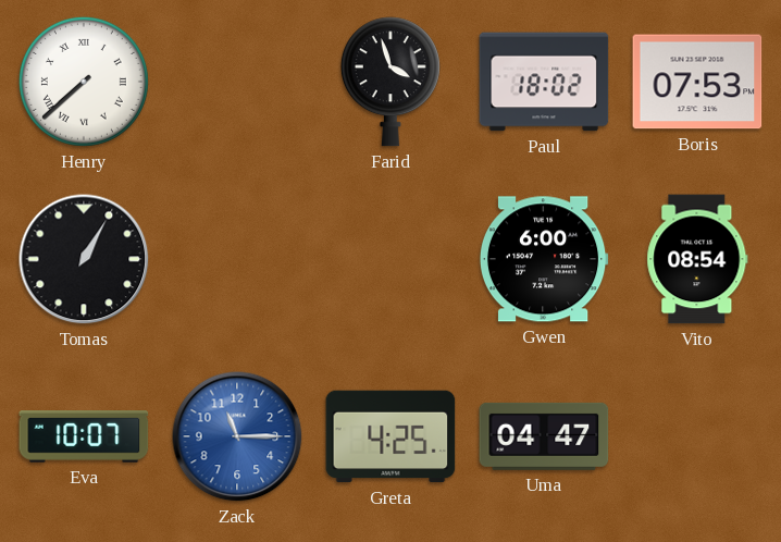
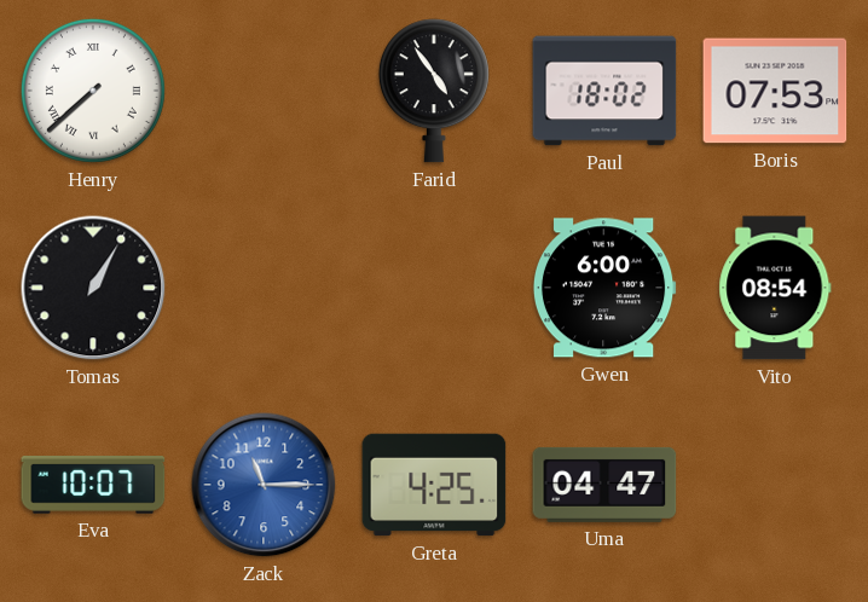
Farid: 3:57 -> 4:54
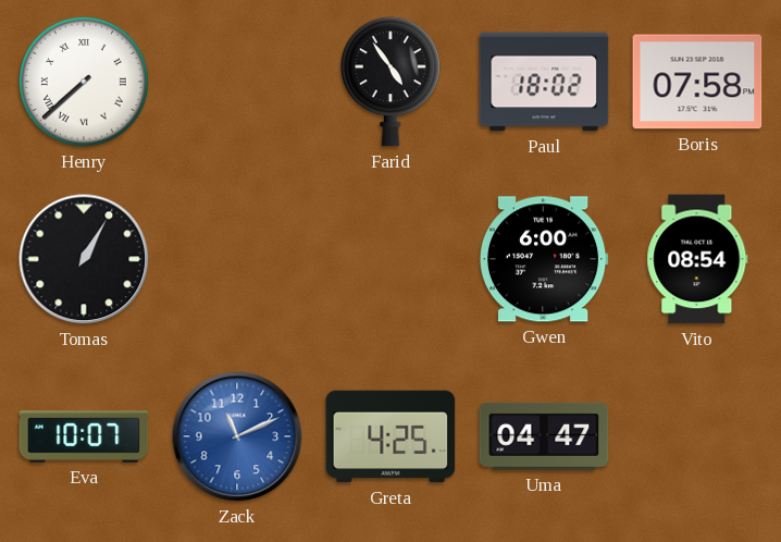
Boris: 07:53 -> 07:58
Zack: 11:15 -> 11:11
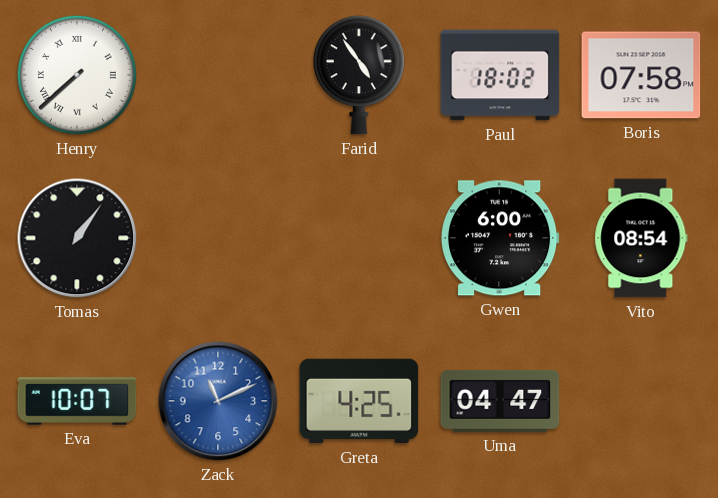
Tomas: 1:05 -> 1:06
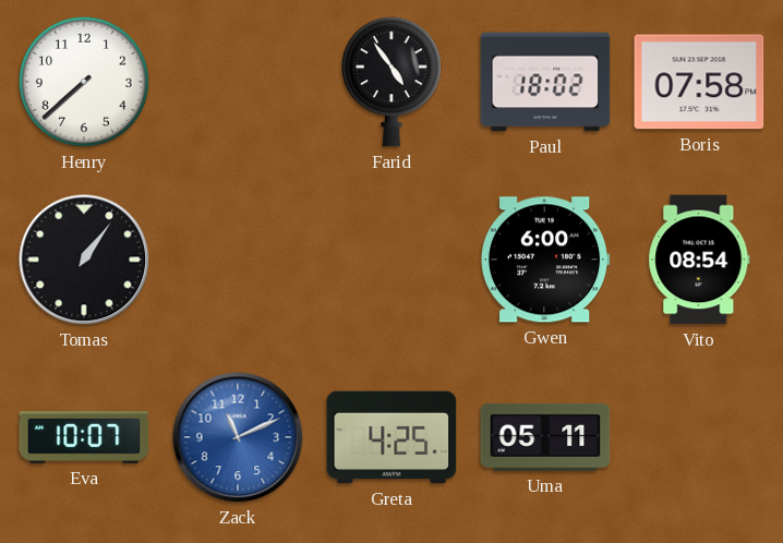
Henry numerals: Roman -> Arabic
Uma: 04:47 -> 05:11
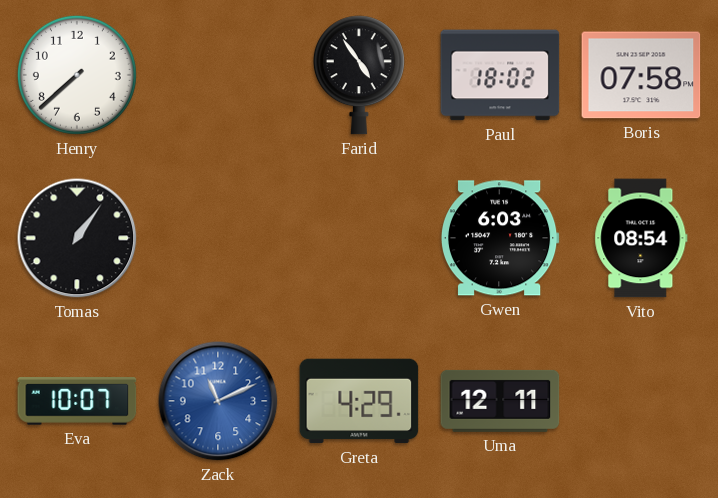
Gwen: 6:00 -> 6:03
Greta: 4:25 -> 4:29
Uma: 05:11 -> 12:11
